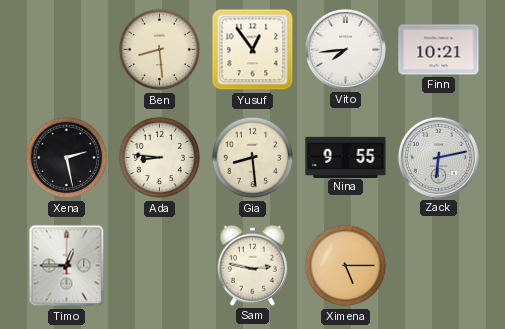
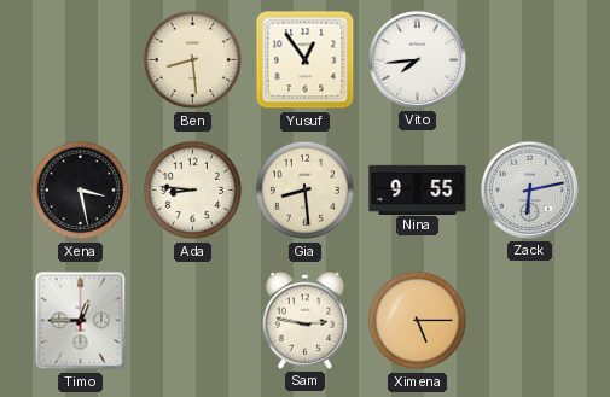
Finn: 10:21 -> none
Xena: 2:28 -> 3:28
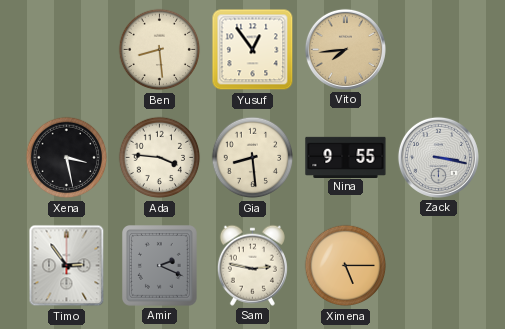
Vito dial: white -> champagne
Ada: 8:46 -> 3:46
Zack: 6:13 -> 3:17
Timo: 12:45 -> 2:54
Amir: none -> 2:19
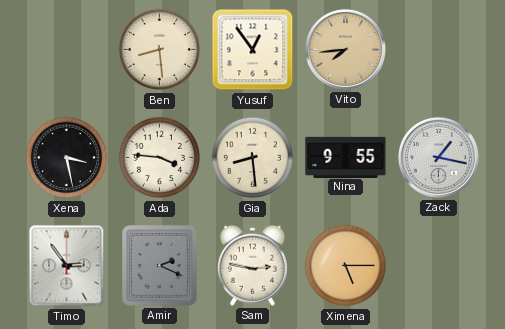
Zack: 3:17 -> 1:17
